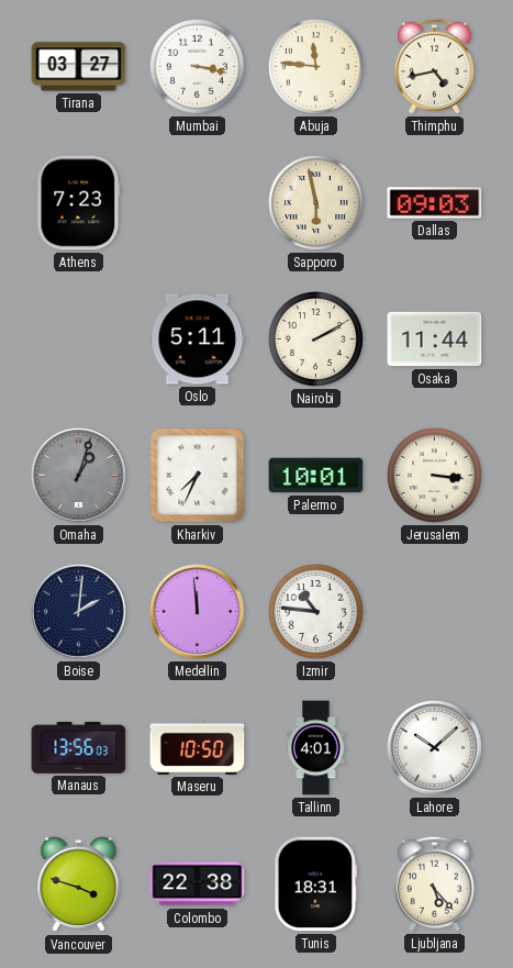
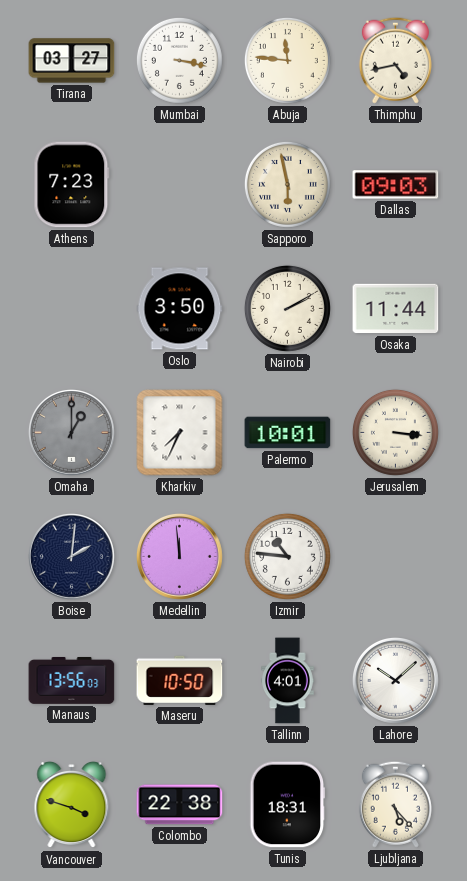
Oslo: 5:11 -> 3:50
Omaha: 1:03 -> 1:00
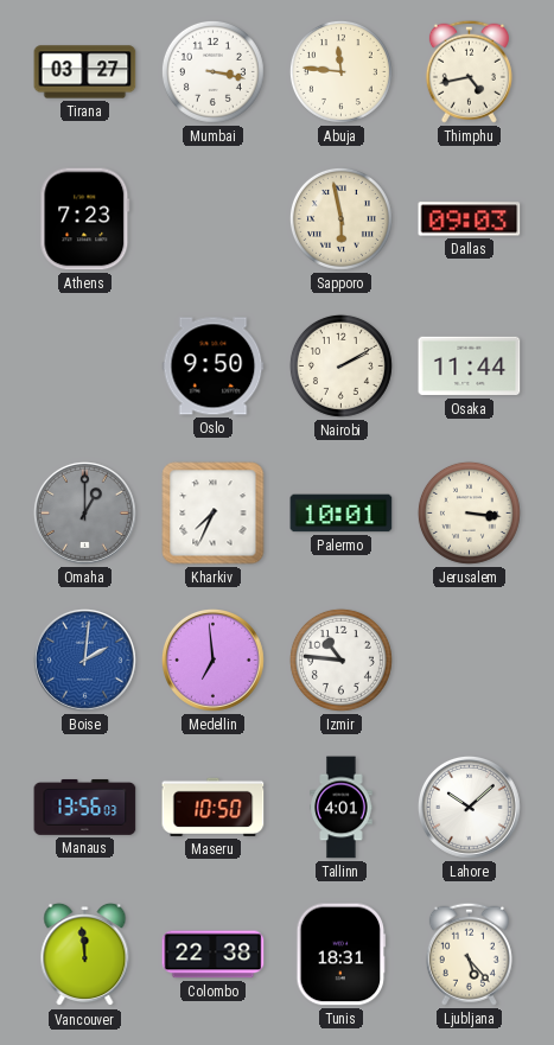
Oslo: 3:50 -> 9:50
Boise dial: navy -> blue
Medellin: 11:59 -> 6:59
Vancouver: 3:48 -> 11:59
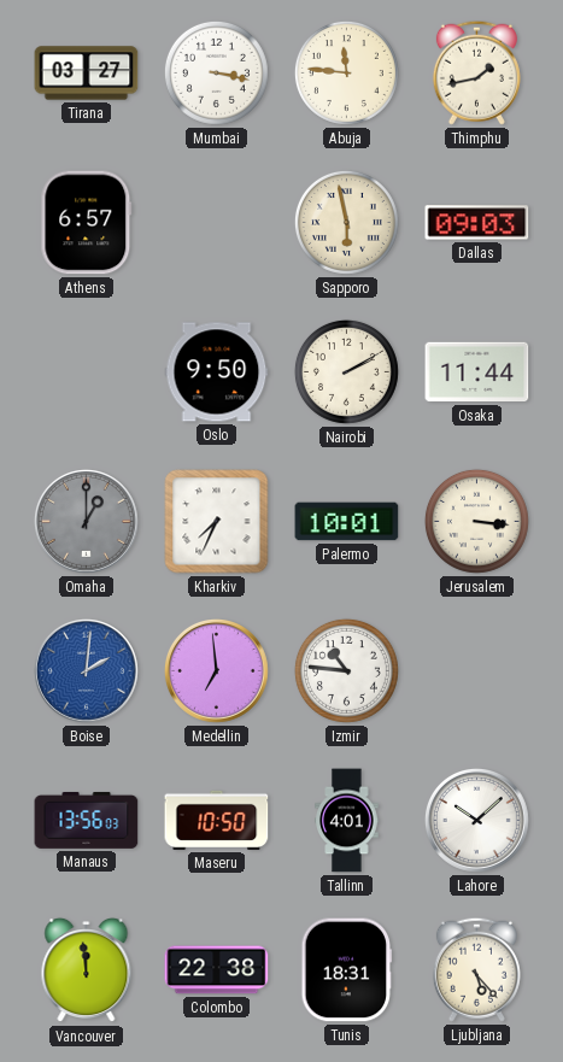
Thimphu: 4:43 -> 1:43
Athens: 7:23 -> 6:57
